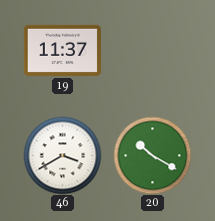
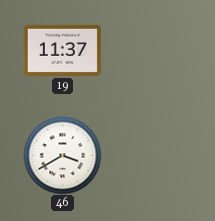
20: 10:20 -> none
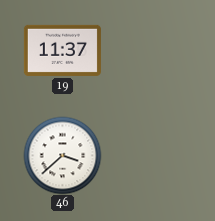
46: 3:40 -> 3:38
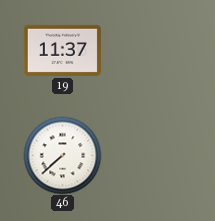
46: 3:38 -> 7:38
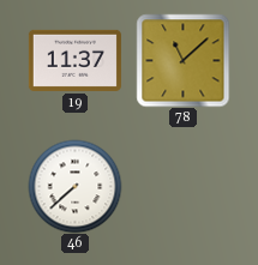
78: none -> 11:08
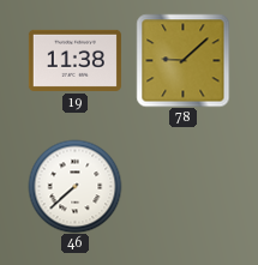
19: 11:37 -> 11:38
78: 11:08 -> 9:08
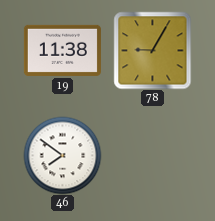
78: 9:08 -> 9:05
46: 7:38 -> 7:51
